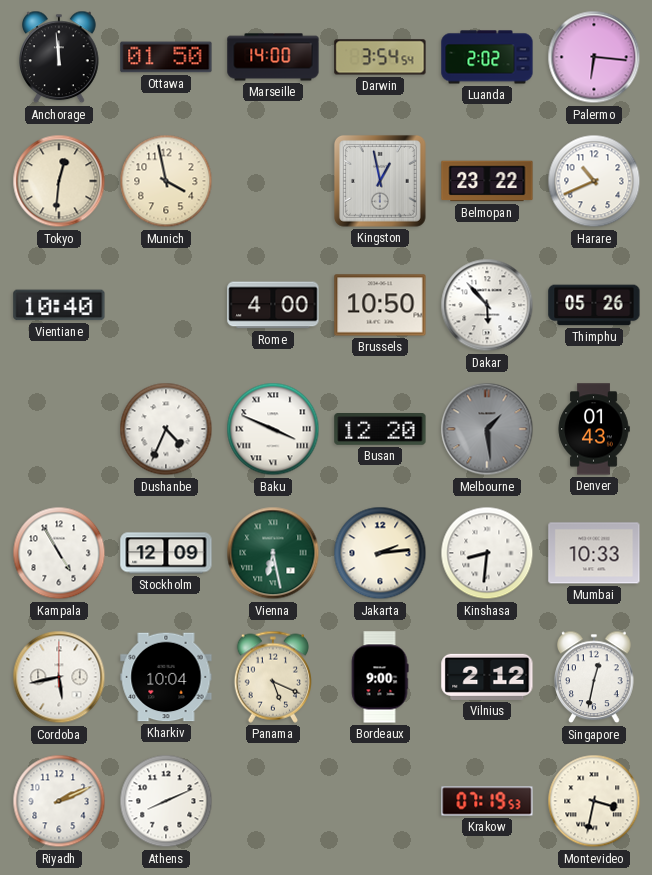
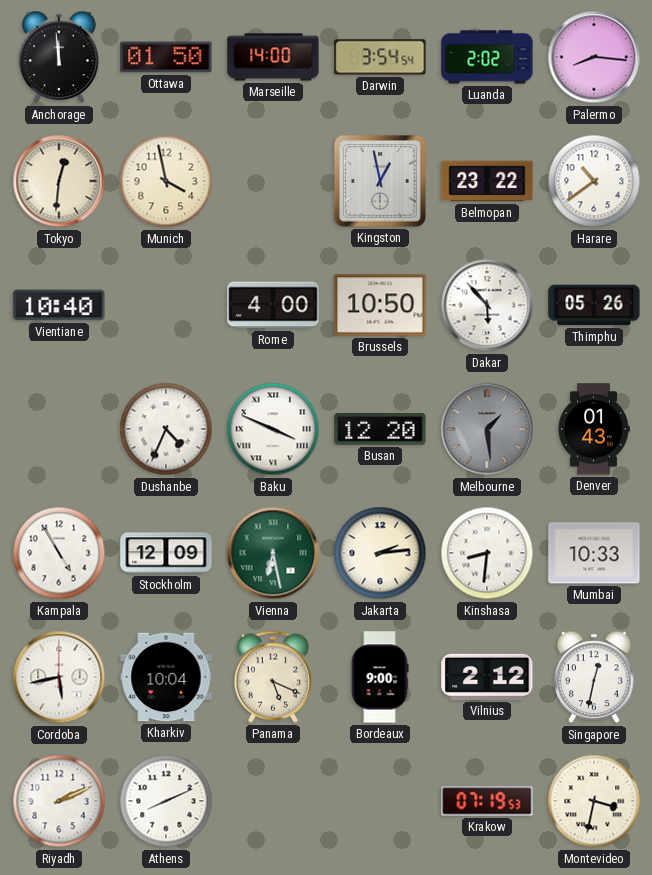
Palermo: 6:16 -> 8:16
Harare: 10:41 -> 10:39
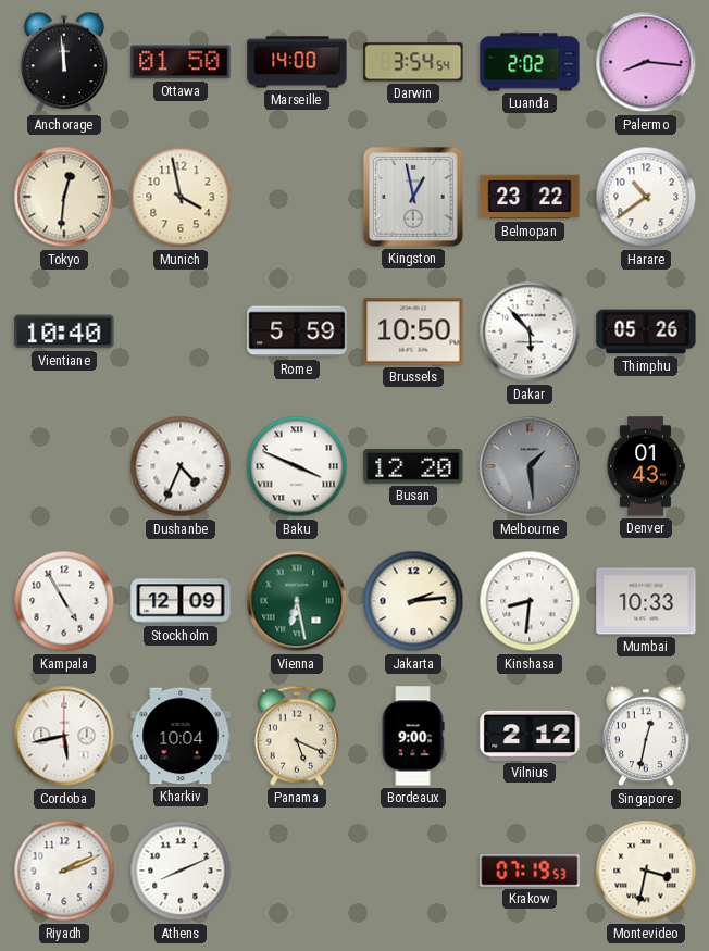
Rome: 4:00 -> 5:59
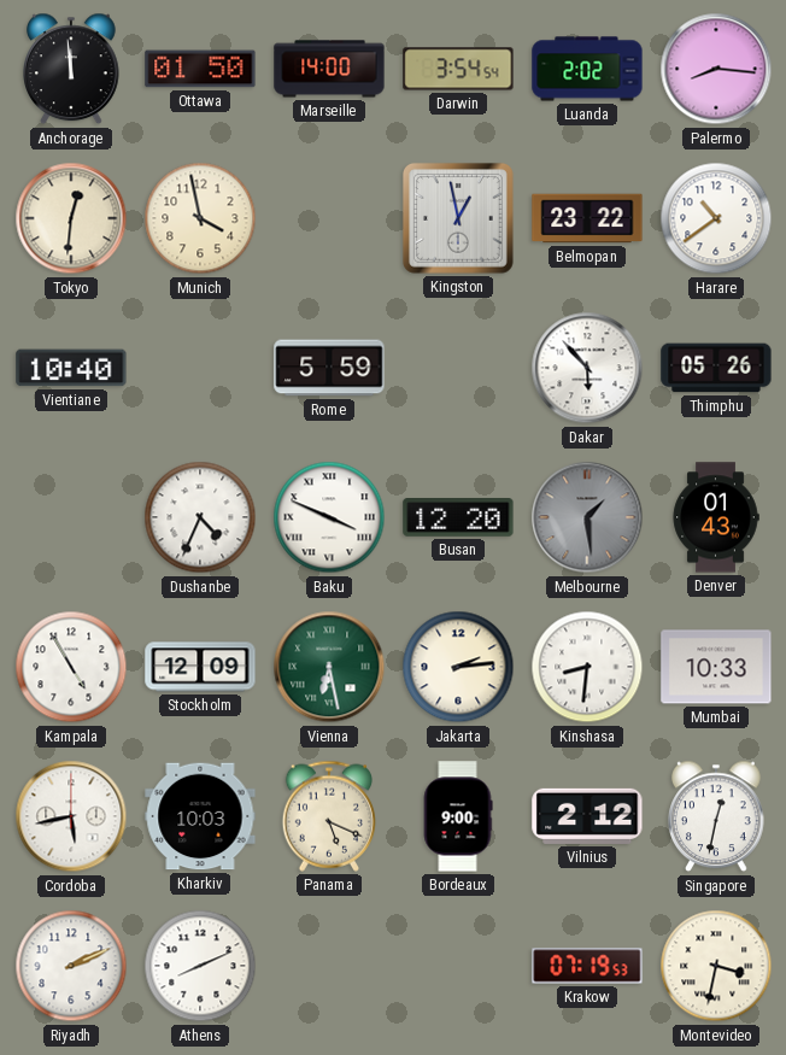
Brussels: 10:50 -> none
Kharkiv: 10:04 -> 10:03
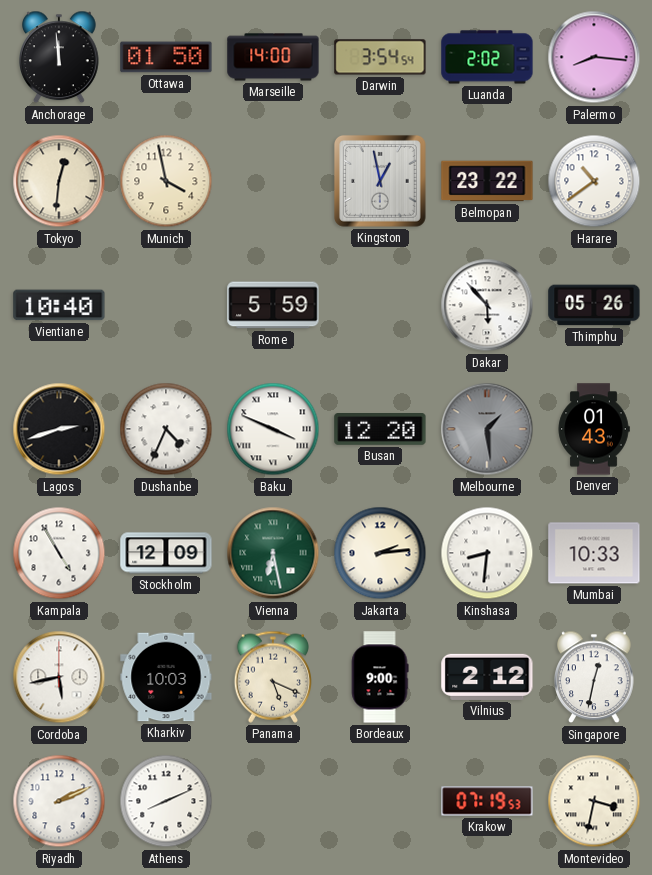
Lagos: none -> 2:42
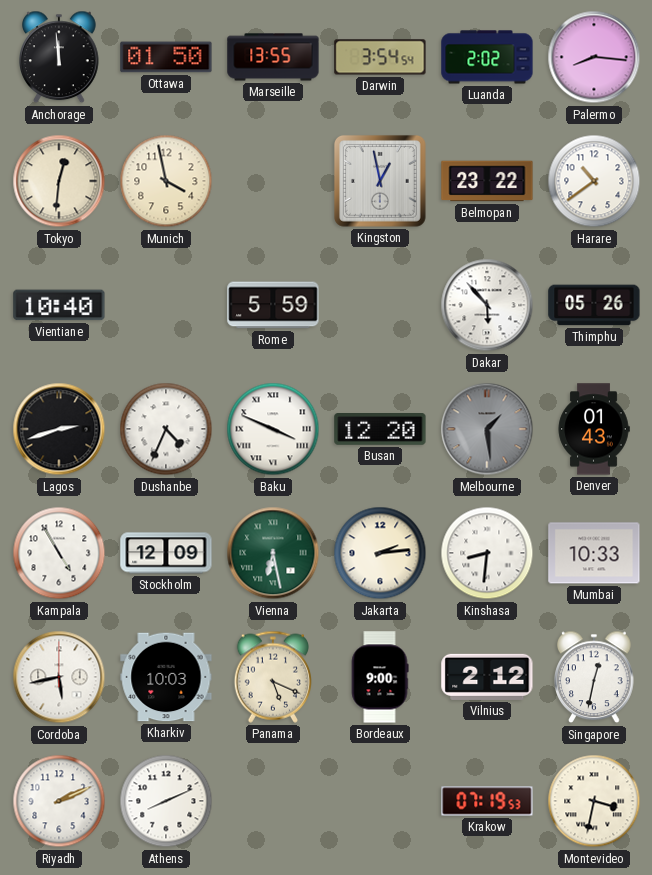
Marseille: 14:00 -> 13:55
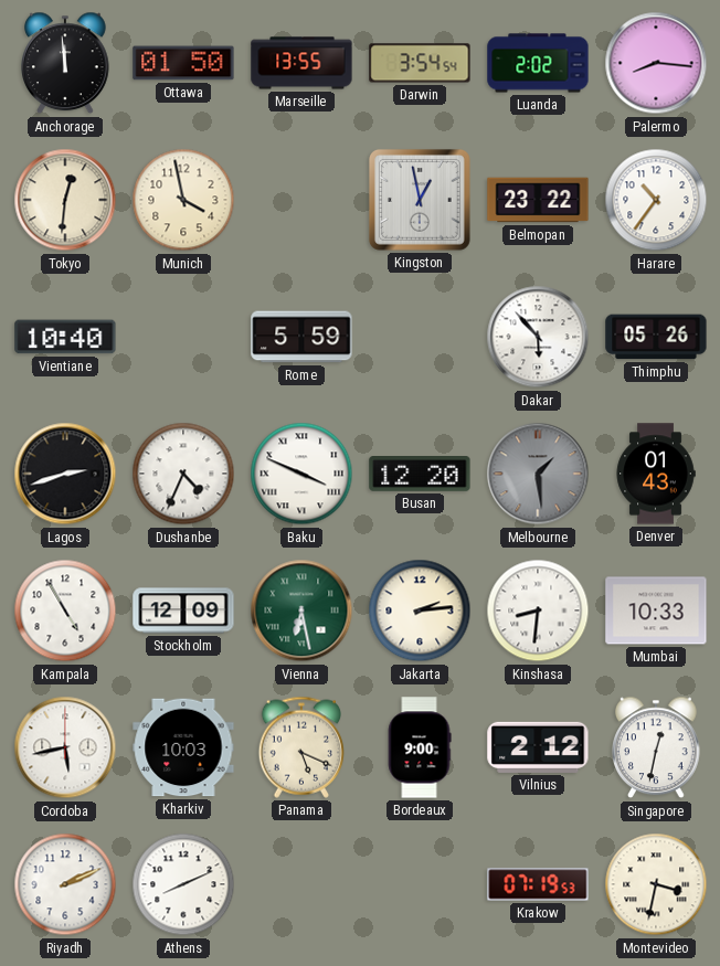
Harare: 10:39 -> 10:36
